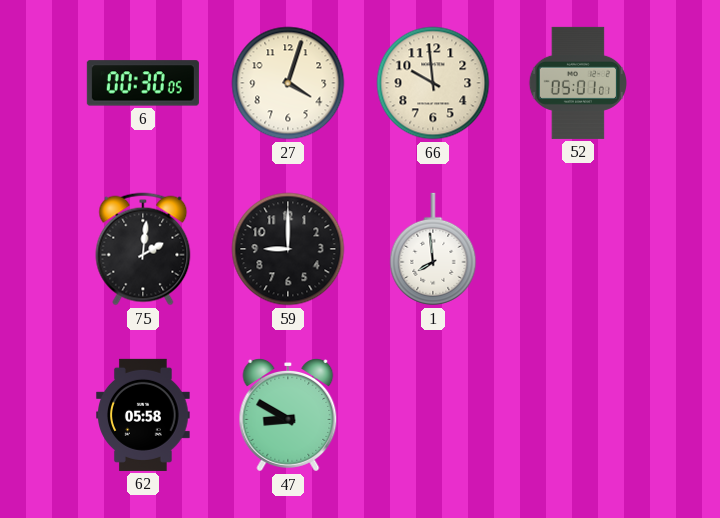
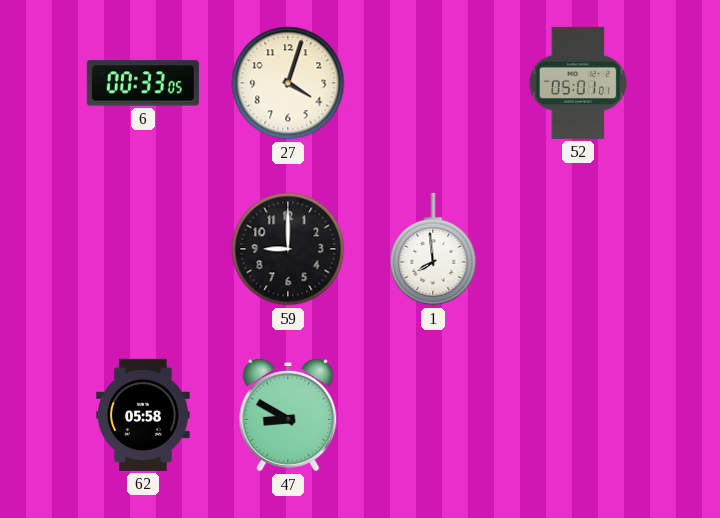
6: 00:30 -> 00:33
66: 9:59 -> none
75: 2:01 -> none
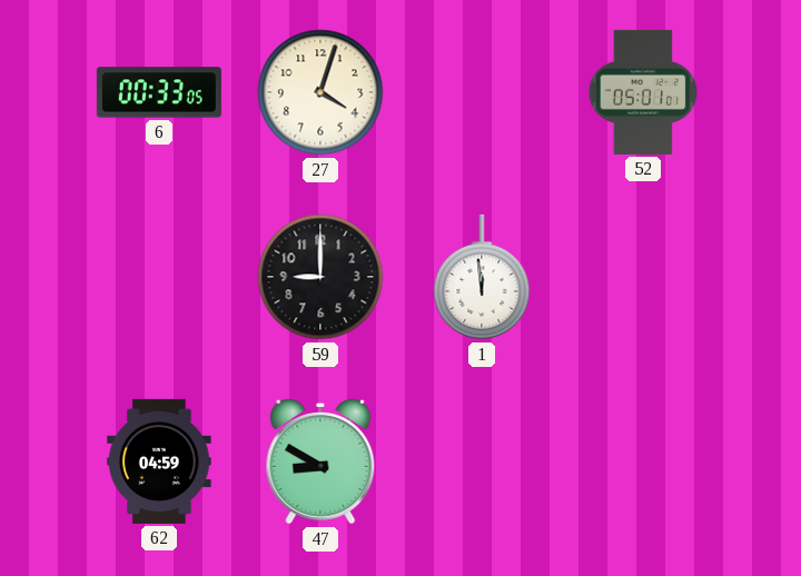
1: 7:59 -> 11:59
62: 05:58 -> 04:59
